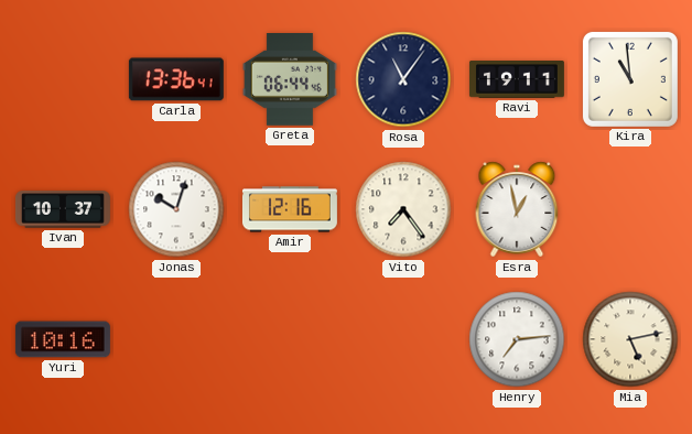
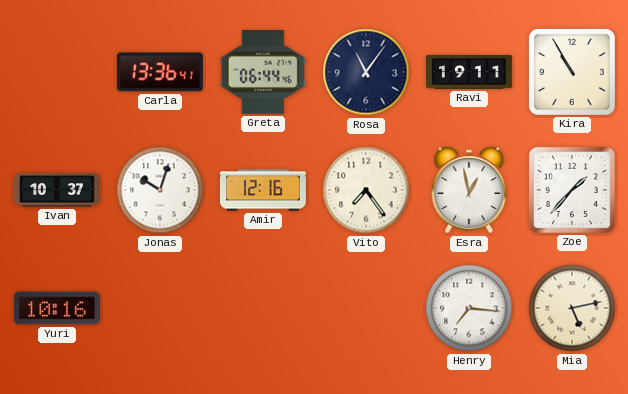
Kira: 10:59 -> 10:55
Zoe: none -> 1:37
Henry: 7:14 -> 7:16
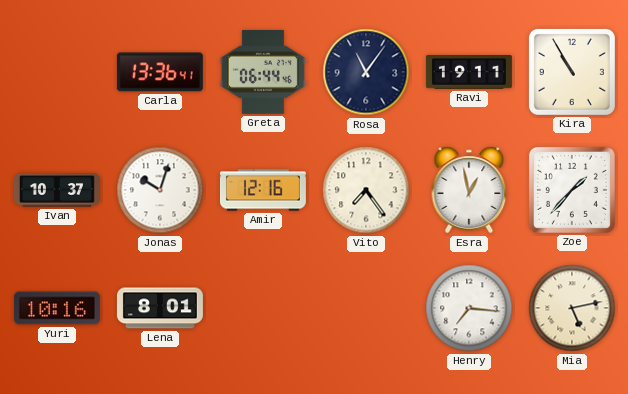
Lena: none -> 8:01
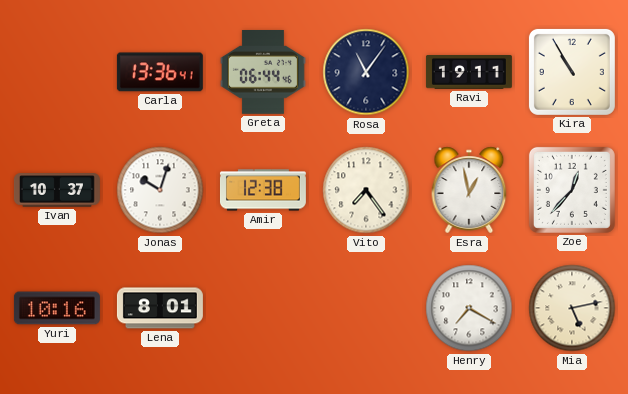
Amir: 12:16 -> 12:38
Zoe: 1:37 -> 12:37
Henry: 7:16 -> 7:20
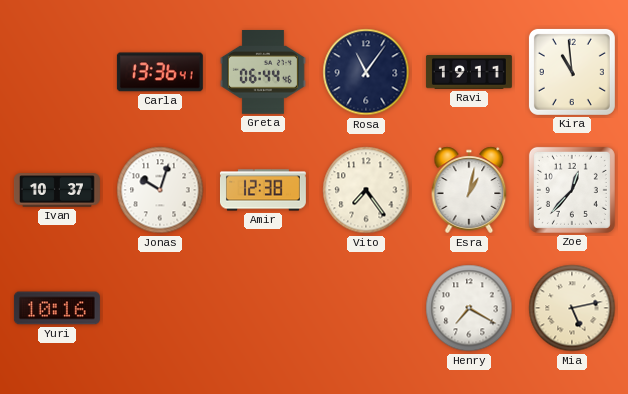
Kira: 10:55 -> 10:59
Esra: 12:58 -> 1:02
Lena: 8:01 -> none
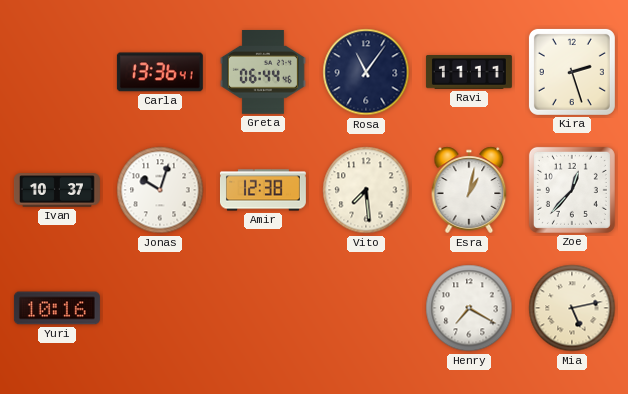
Ravi: 19:11 -> 11:11
Kira: 10:59 -> 2:27
Vito: 7:24 -> 7:29
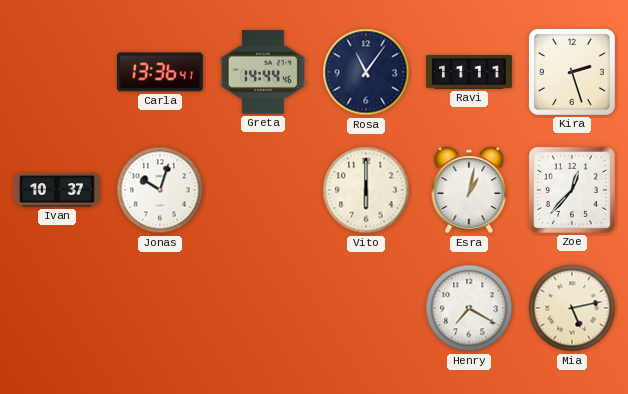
Greta: 06:44 -> 14:44
Amir: 12:38 -> none
Vito: 7:29 -> 6:00
Yuri: 10:16 -> none
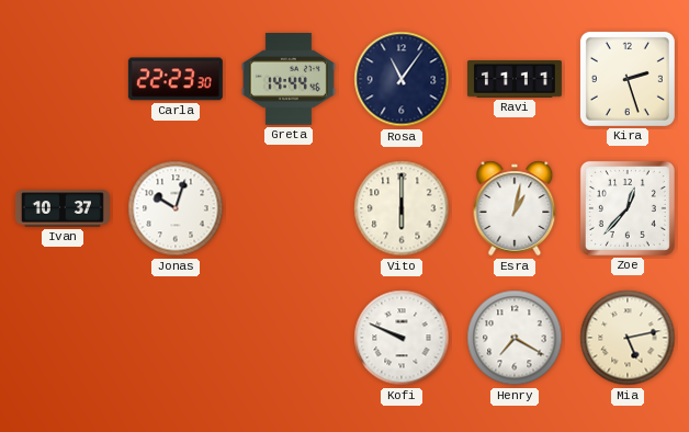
Carla: 13:36 -> 22:23
Kofi: none -> 9:49
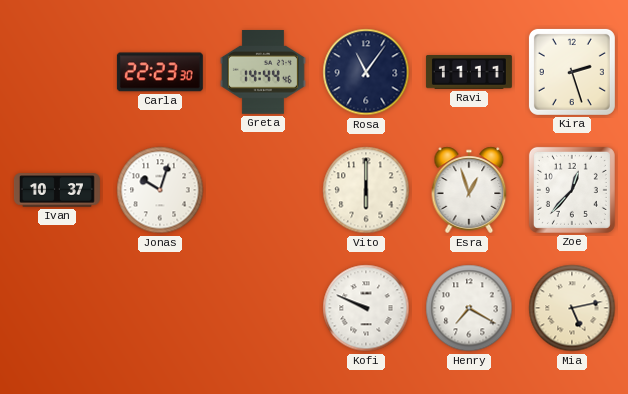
Esra: 1:02 -> 12:57
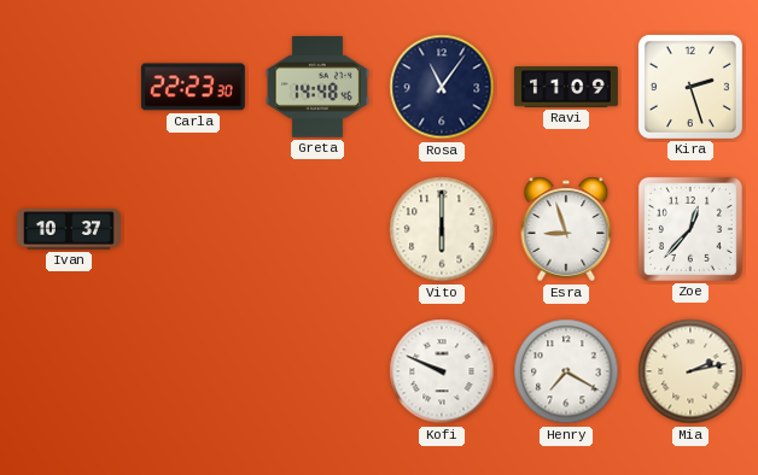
Greta: 14:44 -> 14:48
Ravi: 11:11 -> 11:09
Jonas: 10:03 -> none
Esra: 12:57 -> 8:57
Mia: 5:13 -> 2:13
